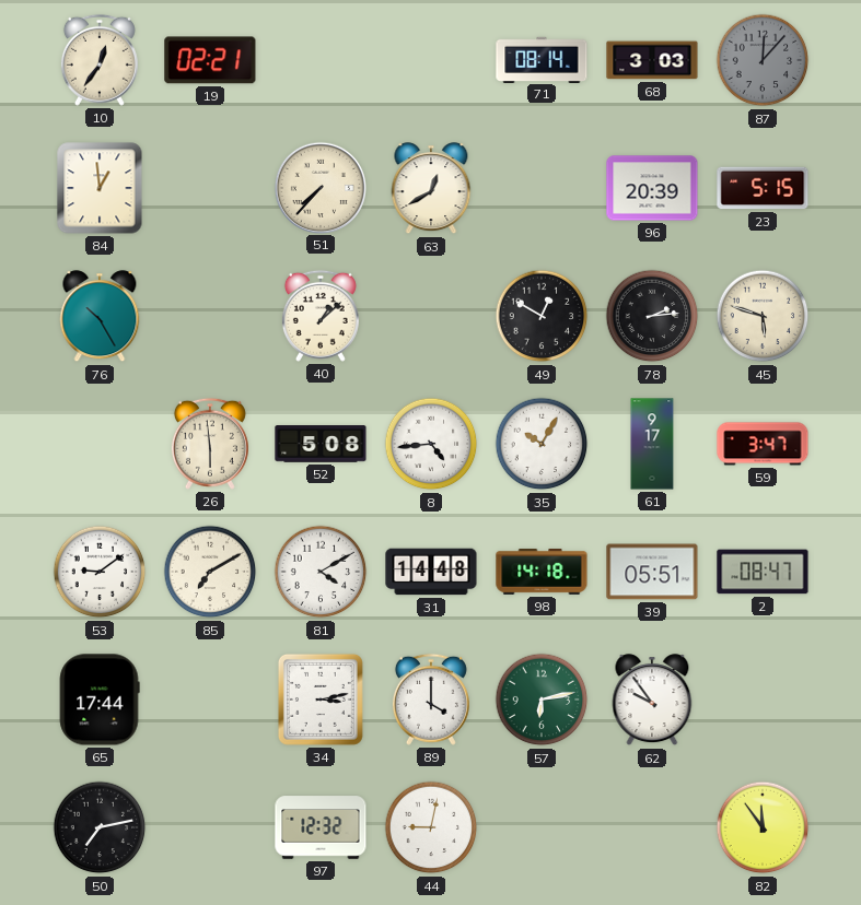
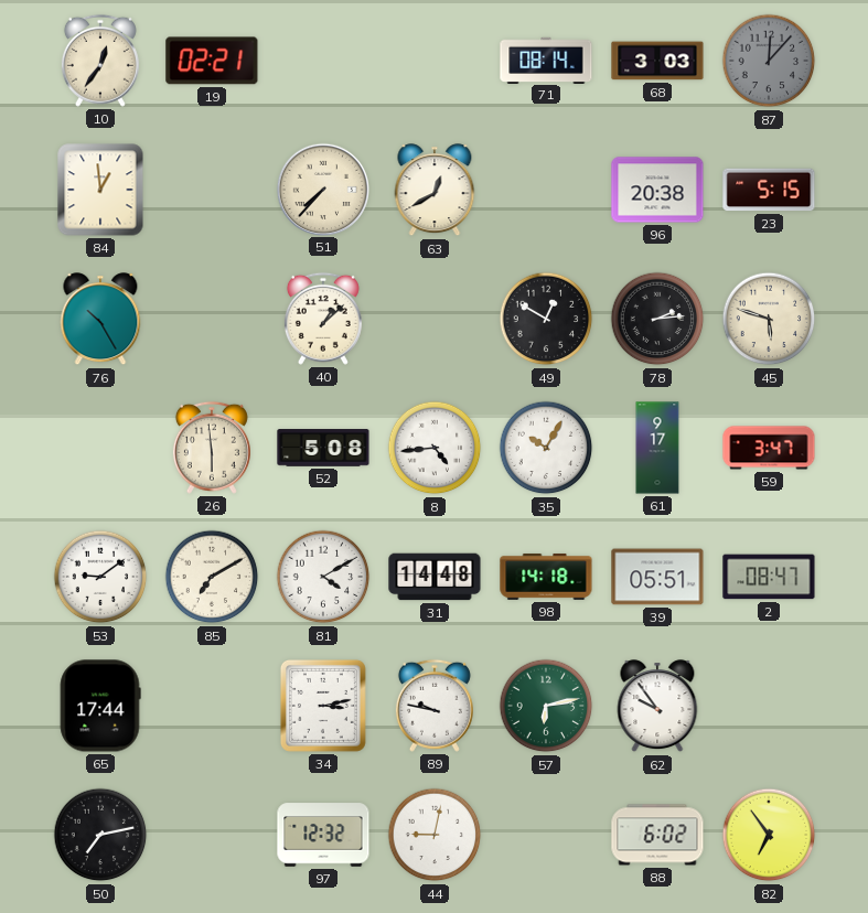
96: 20:39 -> 20:38
89: 4:00 -> 9:47
88: none -> 6:02
82: 11:54 -> 6:54
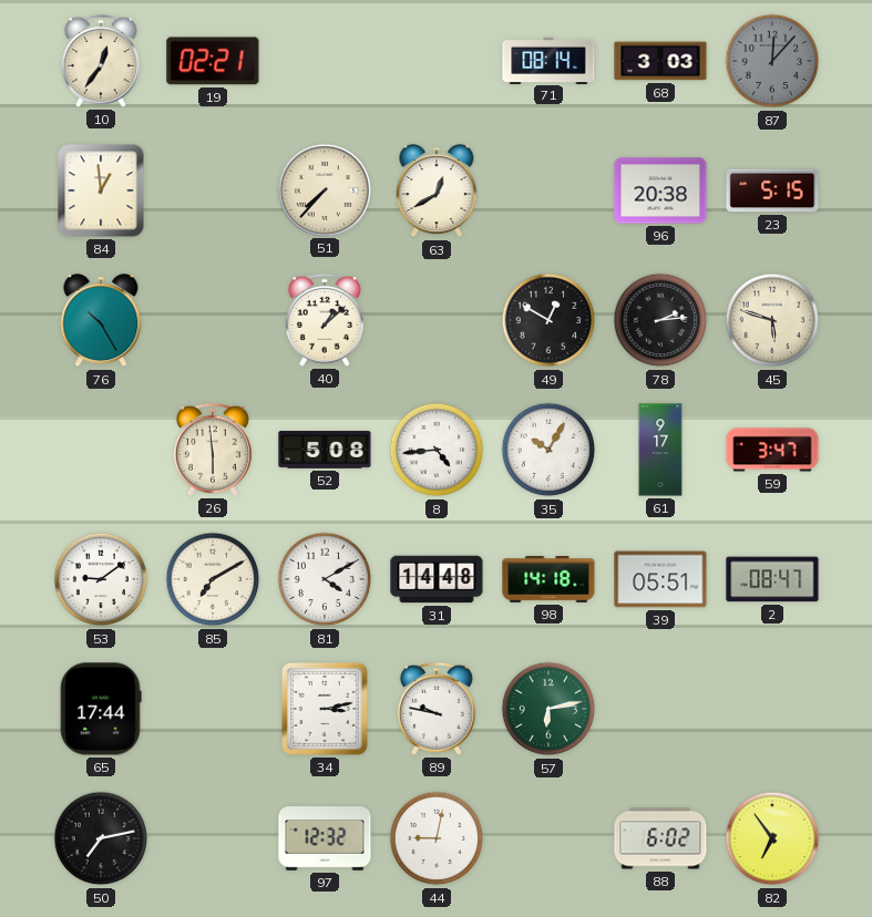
62: 9:54 -> none
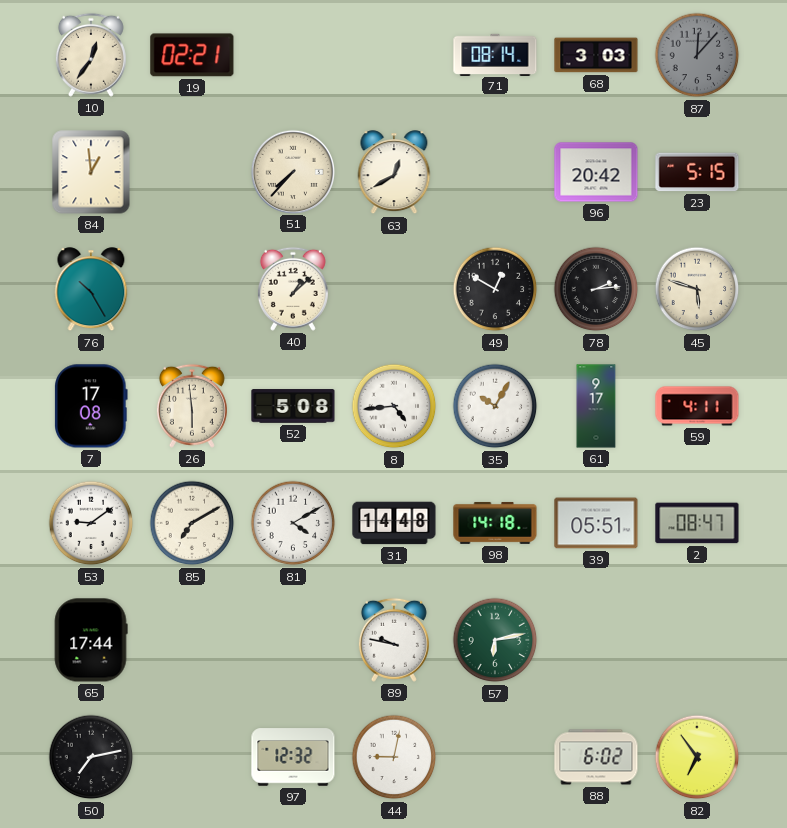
96: 20:38 -> 20:42
7: none -> 17:08
59: 3:47 -> 4:11
34: 3:13 -> none
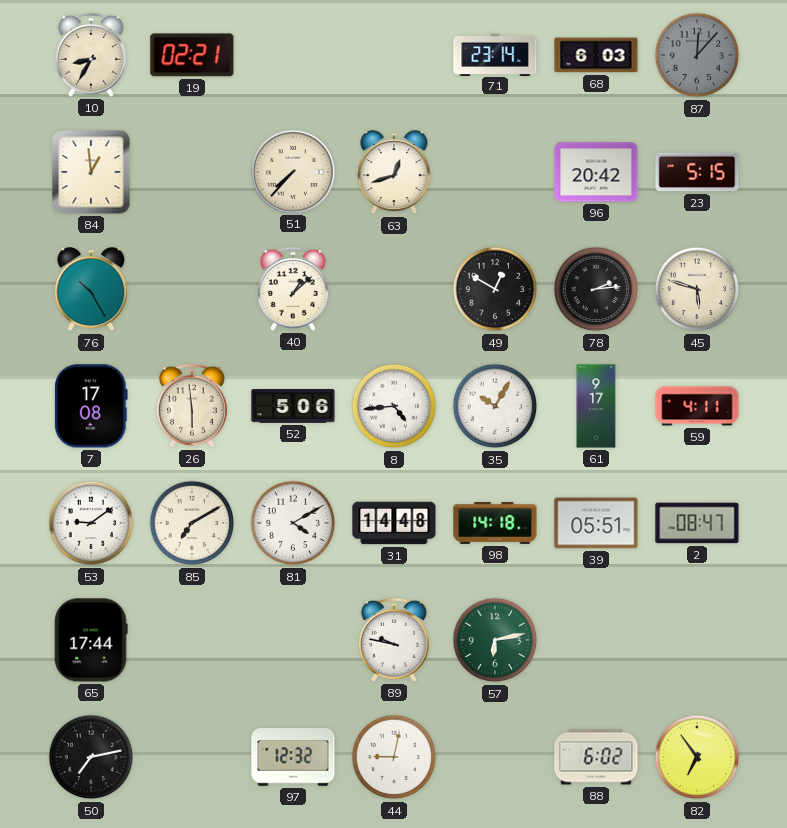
10: 12:36 -> 8:35
71: 08:14 -> 23:14
68: 3:03 -> 6:03
63: 12:40 -> 12:42
52: 5:08 -> 5:06
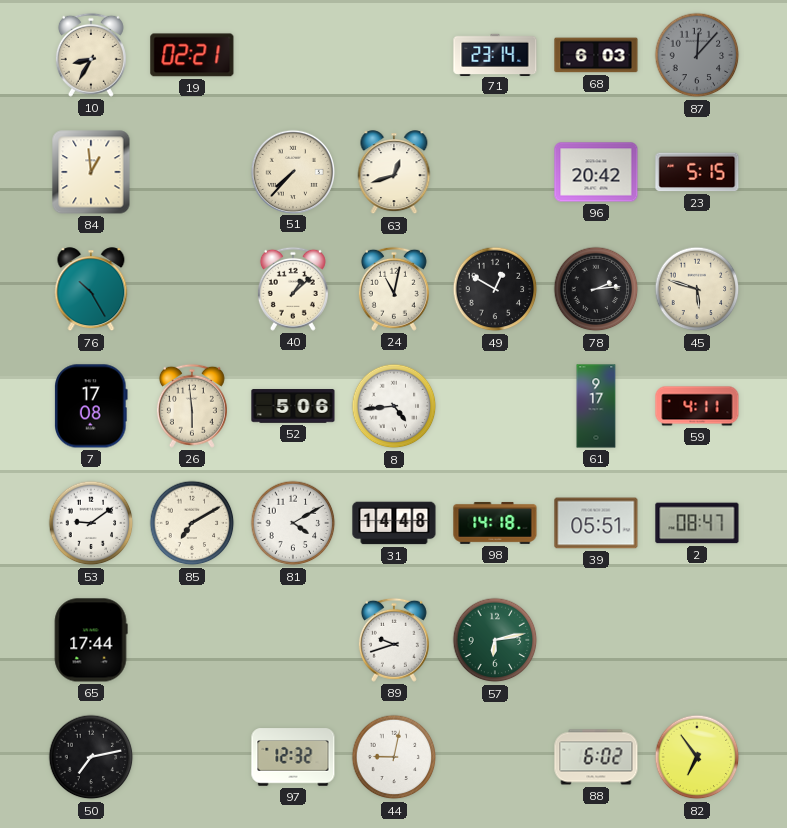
24: none -> 11:02
35: 10:05 -> none
89: 9:47 -> 9:42
